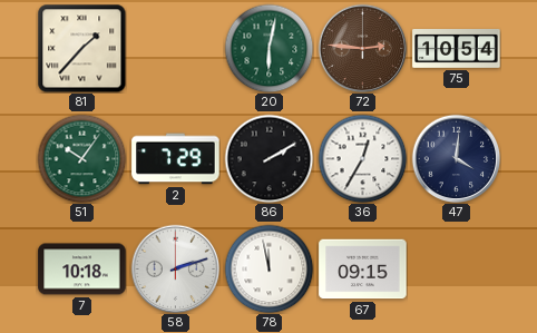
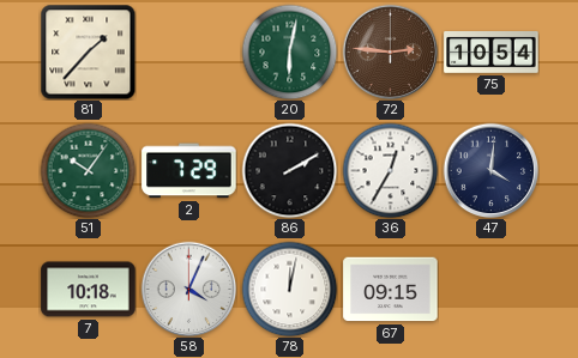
58: 2:12 -> 4:04
78: 11:58 -> 12:02
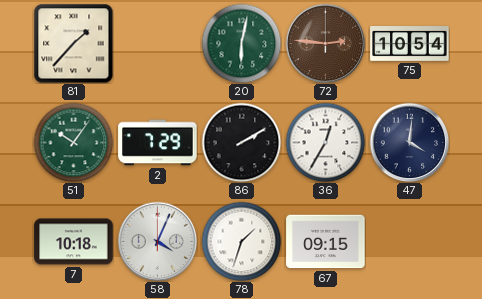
78: 12:02 -> 1:33
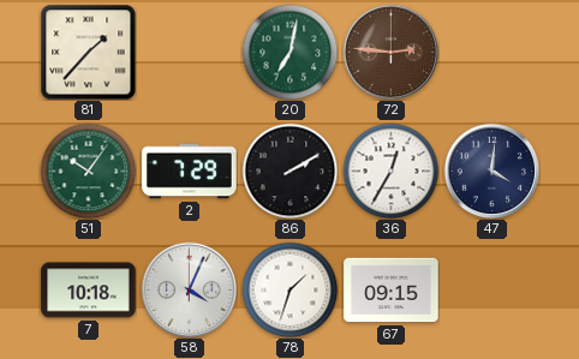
20: 6:02 -> 7:02
75: 10:54 -> none
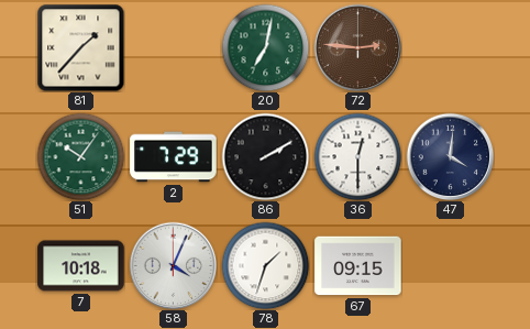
36: 12:35 -> 12:30
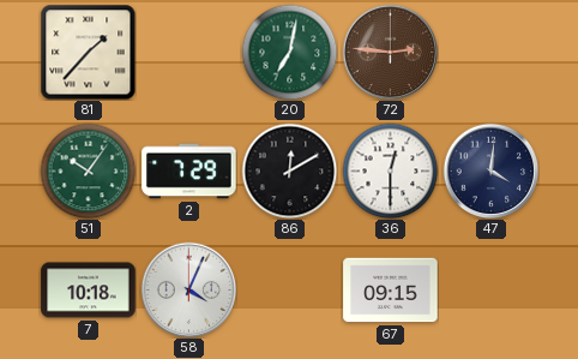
86: 2:10 -> 12:10
78: 1:33 -> none
